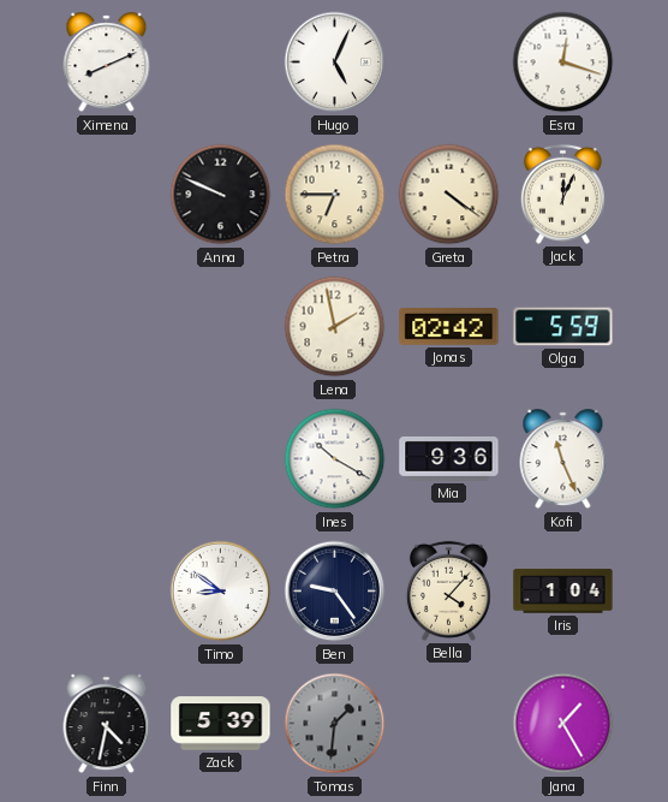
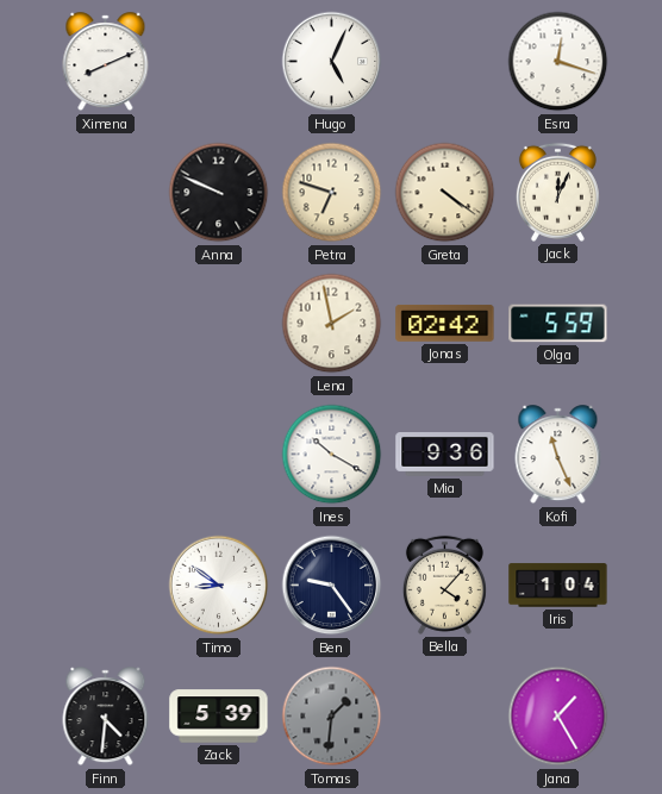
Petra: 6:45 -> 6:48
Finn: 4:32 -> 4:31
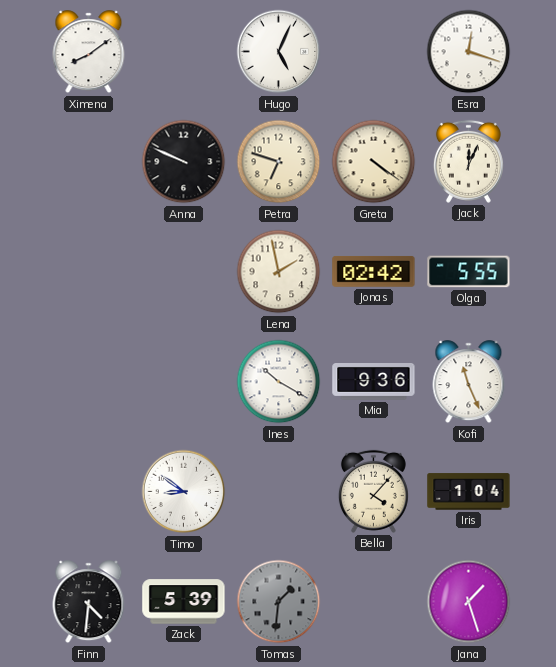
Ximena: 8:11 -> 8:09
Olga: 5:59 -> 5:55
Ben: 9:24 -> none
Jana: 1:25 -> 1:27
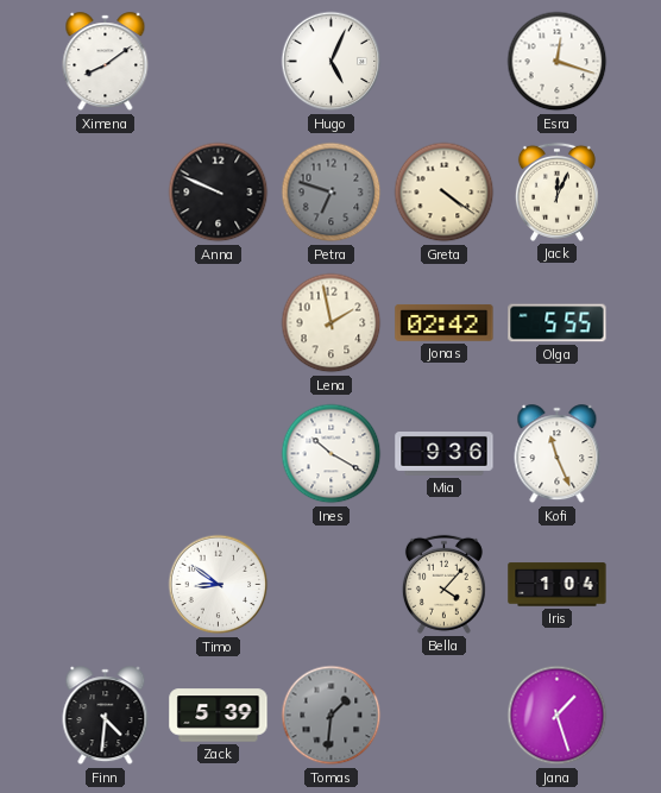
Petra dial: cream -> grey
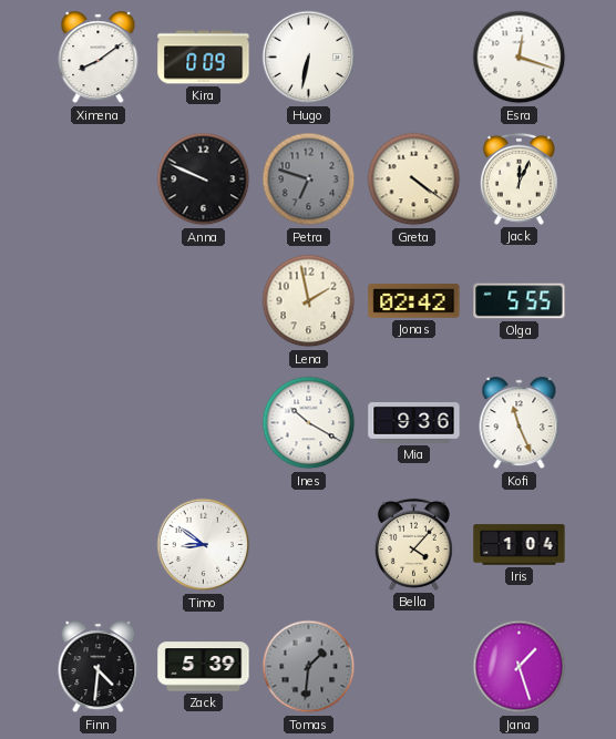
Kira: none -> 0:09
Hugo: 5:04 -> 6:32
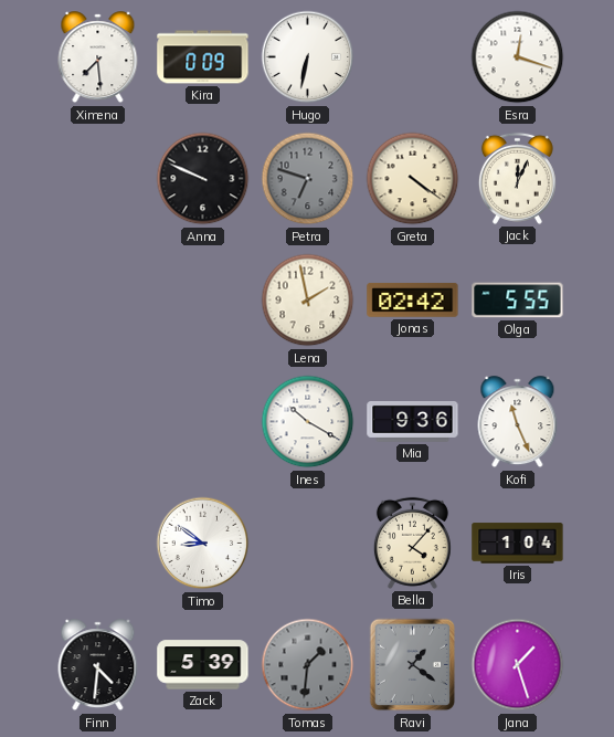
Ximena: 8:09 -> 7:29
Ravi: none -> 1:21
